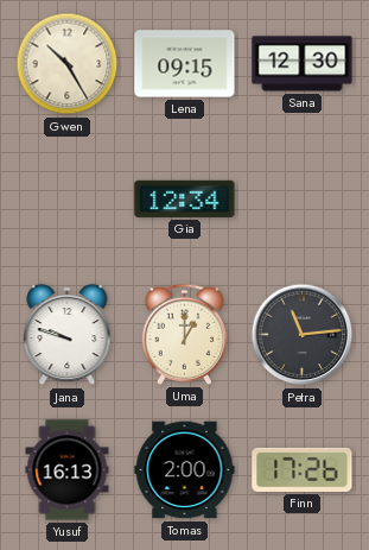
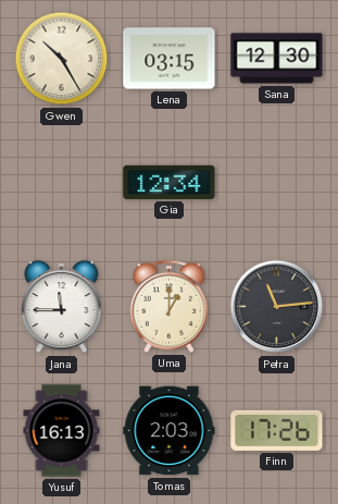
Lena: 09:15 -> 03:15
Jana: 9:48 -> 11:45
Tomas: 2:00 -> 2:03
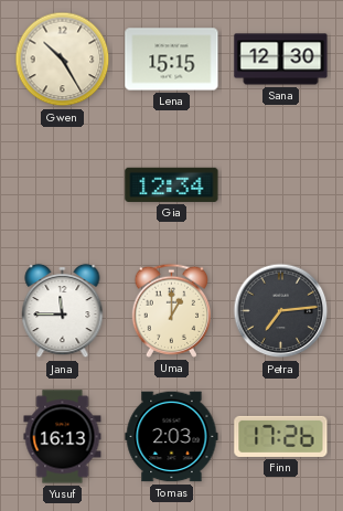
Lena: 03:15 -> 15:15
Petra: 11:14 -> 7:14
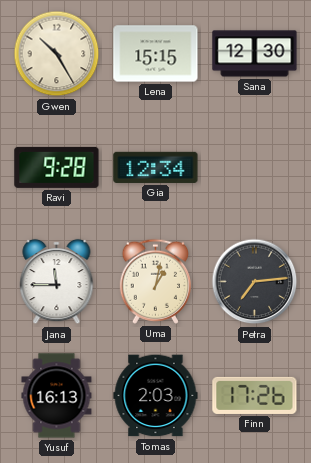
Ravi: none -> 9:28
Uma: 1:00 -> 1:02
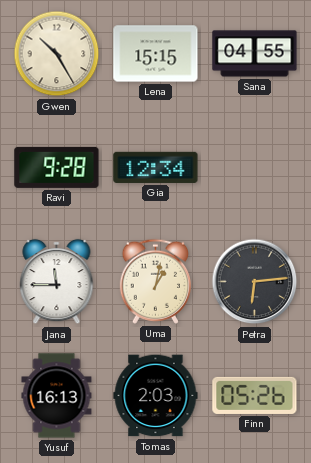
Sana: 12:30 -> 04:55
Petra: 7:14 -> 6:14
Finn: 17:26 -> 05:26
